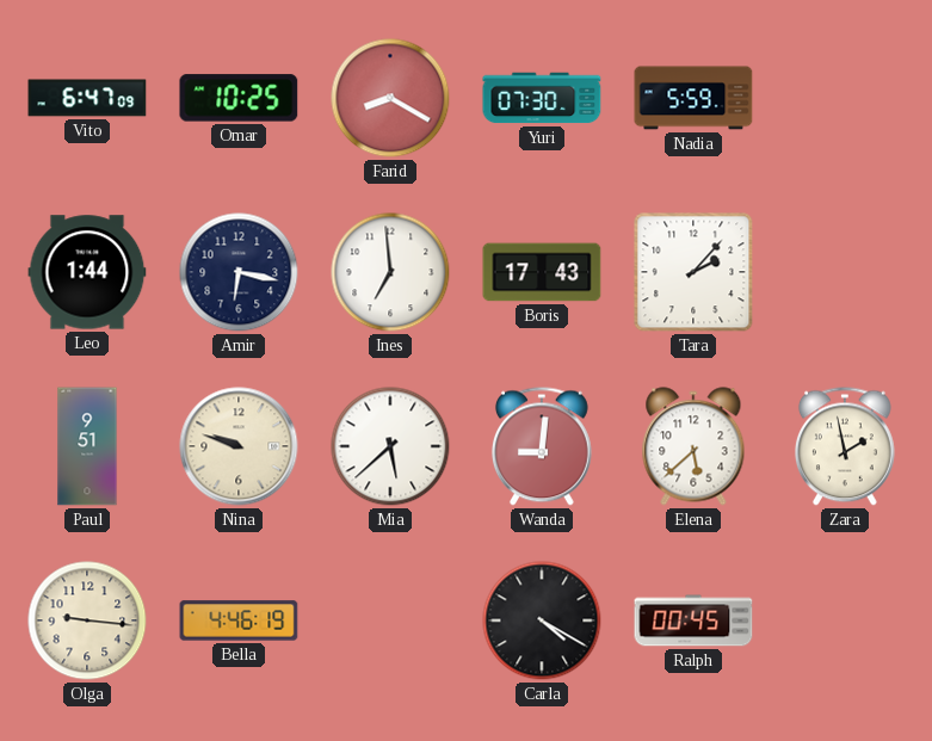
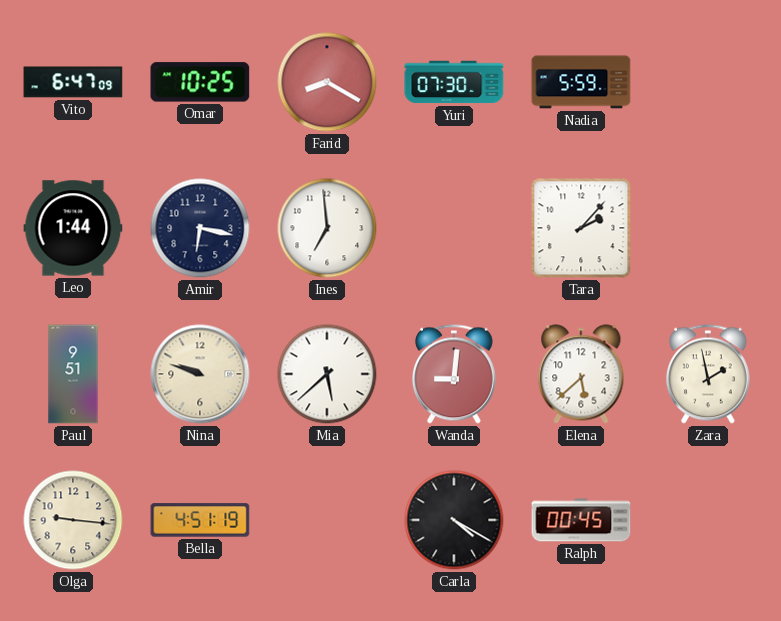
Boris: 17:43 -> none
Bella: 4:46 -> 4:51
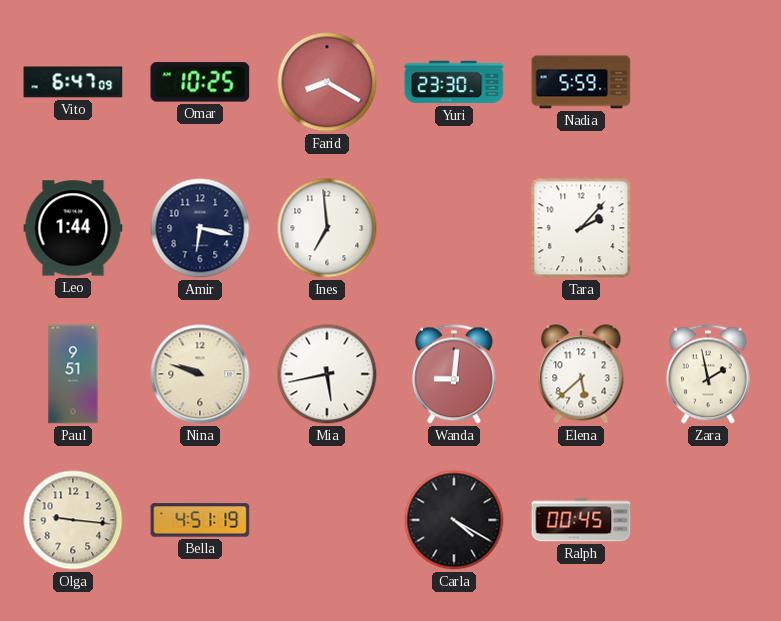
Yuri: 07:30 -> 23:30
Mia: 5:38 -> 5:43
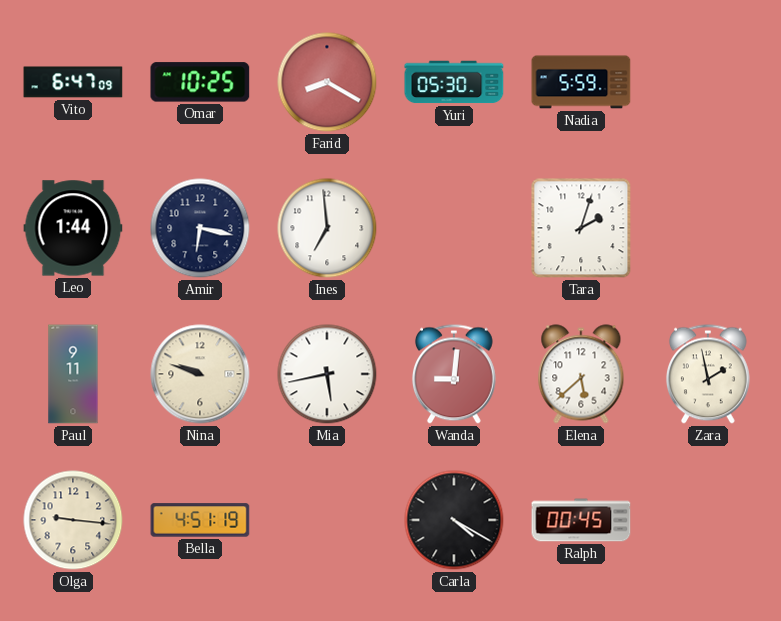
Yuri: 23:30 -> 05:30
Tara: 2:07 -> 2:03
Paul: 9:51 -> 9:11
